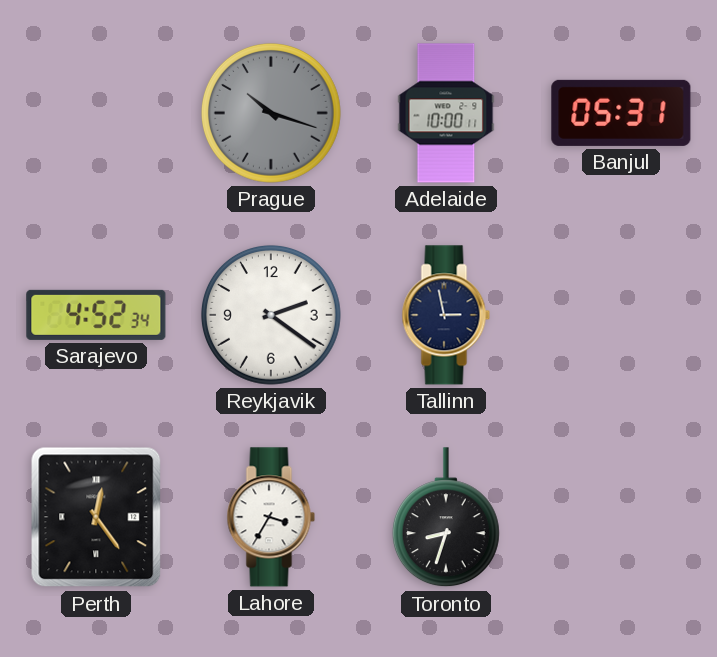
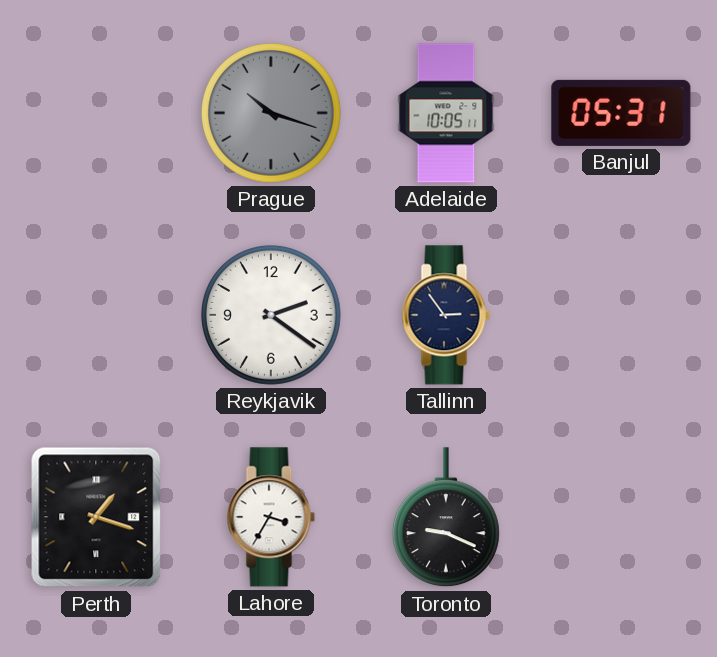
Adelaide: 10:00 -> 10:05
Sarajevo: 4:52 -> none
Tallinn: 2:58 -> 2:54
Perth: 12:24 -> 1:18
Toronto: 8:33 -> 9:19
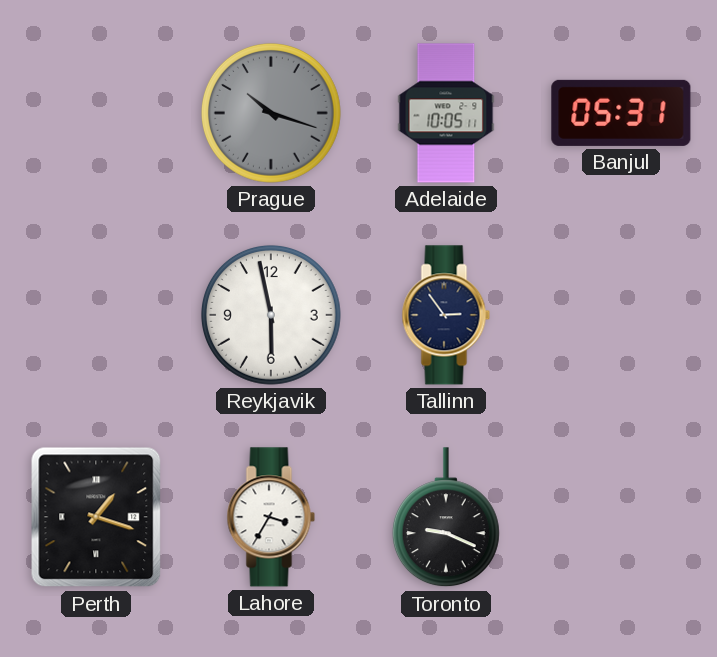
Reykjavik: 2:21 -> 5:58
